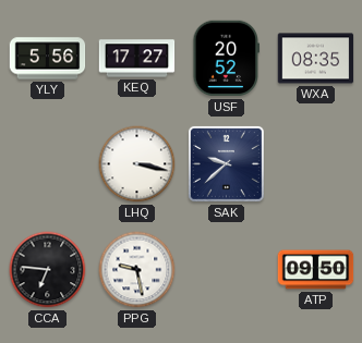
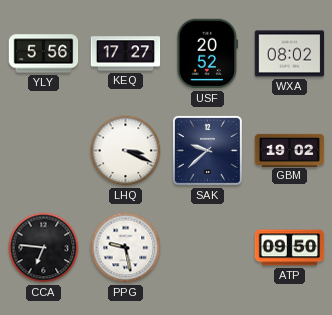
WXA: 08:35 -> 08:02
LHQ: 3:17 -> 3:19
GBM: none -> 19:02
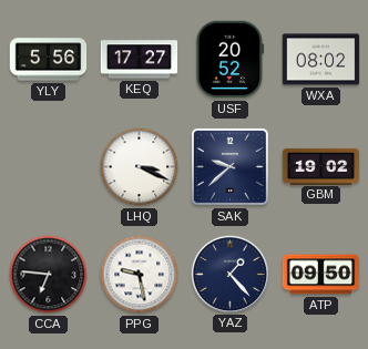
YAZ: none -> 1:23
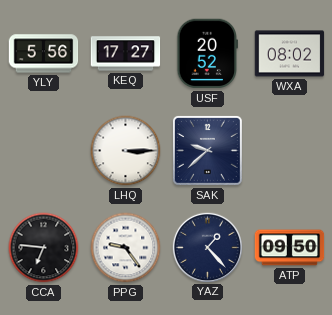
LHQ: 3:19 -> 3:15
GBM: 19:02 -> none
PPG: 9:28 -> 9:24
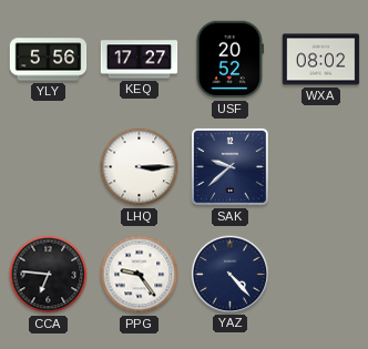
YAZ: 1:23 -> 4:23
ATP: 09:50 -> none
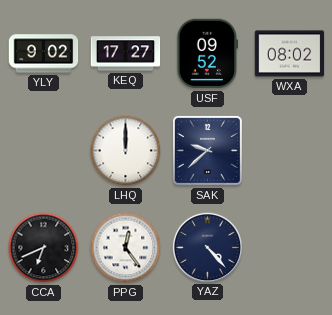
YLY: 5:56 -> 9:02
USF: 20:52 -> 09:52
LHQ: 3:15 -> 12:00
CCA: 6:46 -> 6:41
PPG: 9:24 -> 12:24
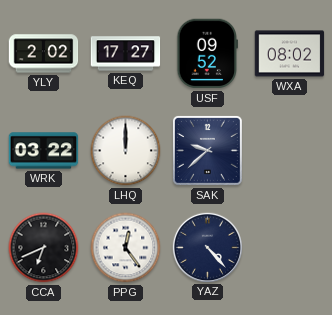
YLY: 9:02 -> 2:02
WRK: none -> 03:22
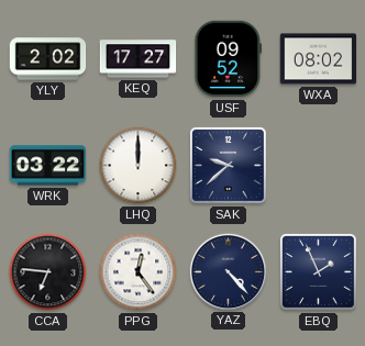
CCA: 6:41 -> 6:46
EBQ: none -> 1:56
